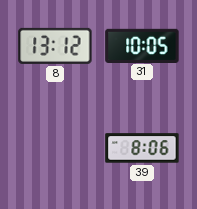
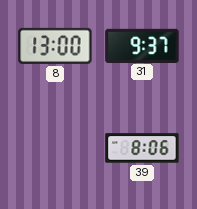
8: 13:12 -> 13:00
31: 10:05 -> 9:37
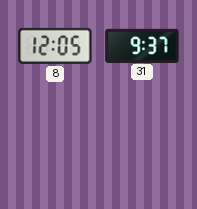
8: 13:00 -> 12:05
39: 8:06 -> none
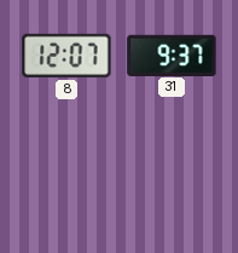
8: 12:05 -> 12:07
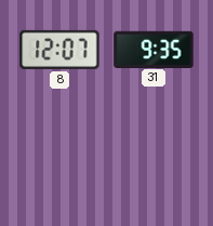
31: 9:37 -> 9:35
